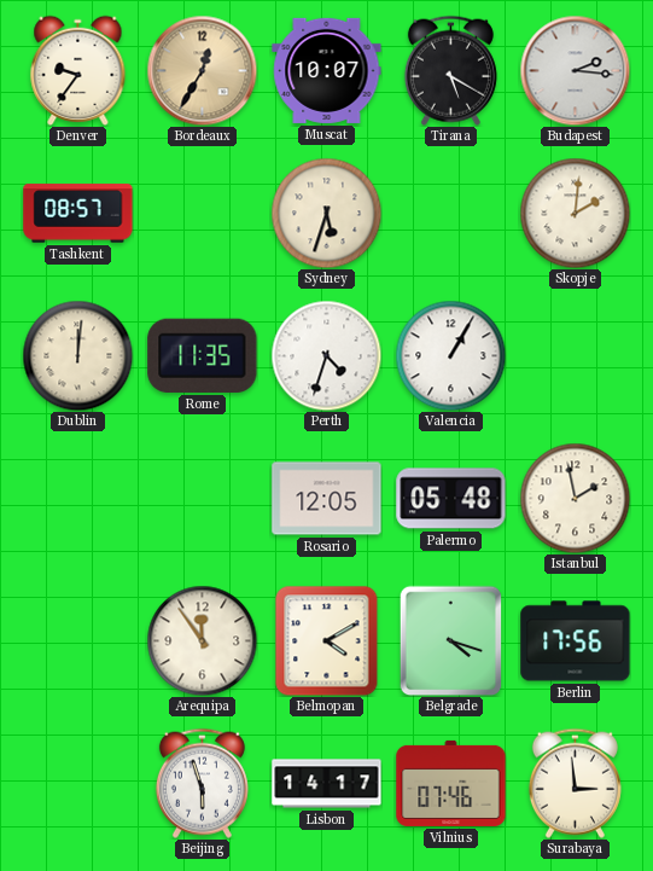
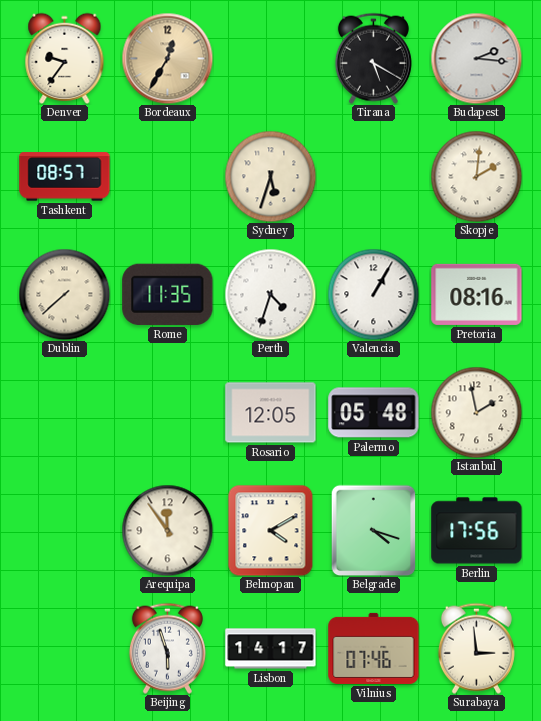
Muscat: 10:07 -> none
Dublin: 12:01 -> 7:38
Pretoria: none -> 08:16
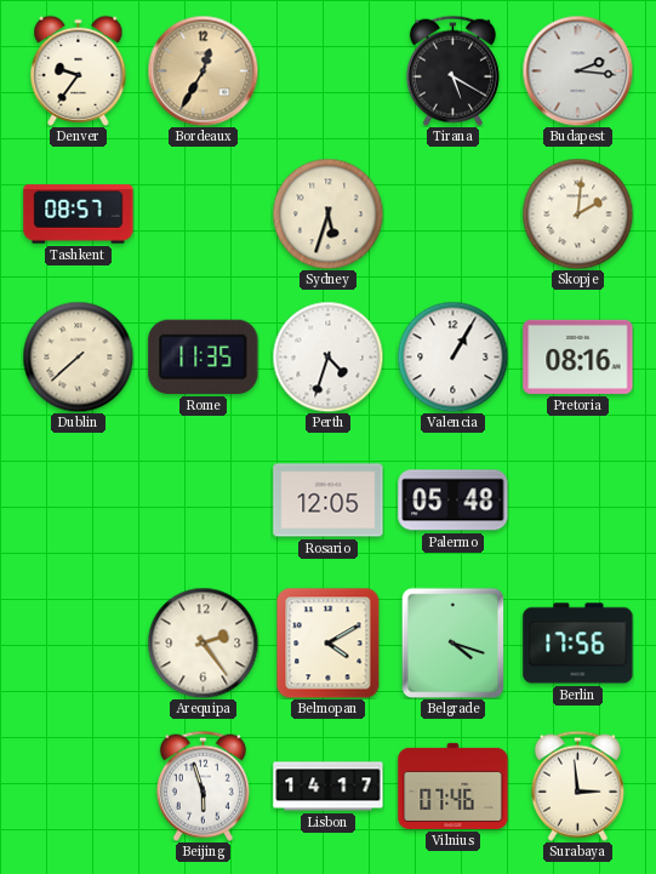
Istanbul: 1:58 -> none
Arequipa: 11:54 -> 2:24
